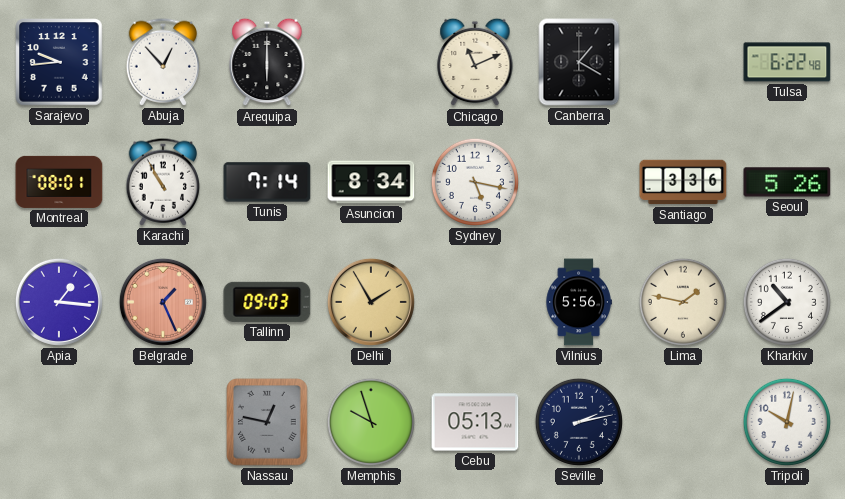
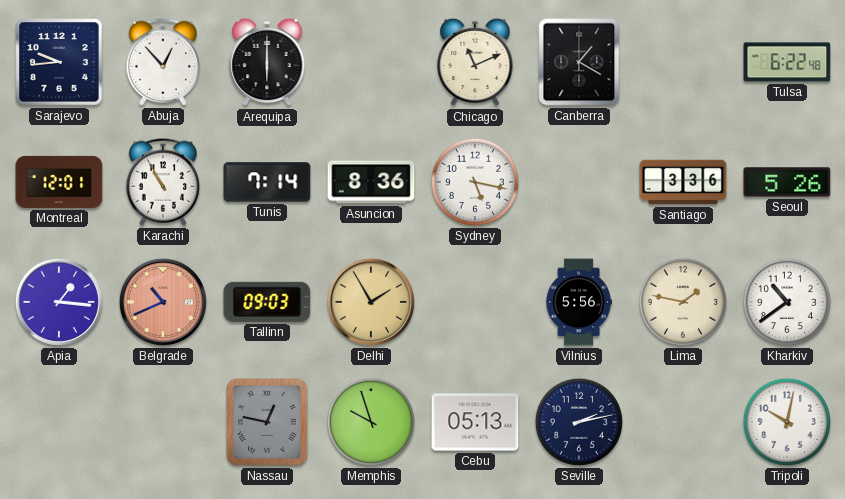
Montreal: 08:01 -> 12:01
Asuncion: 8:34 -> 8:36
Belgrade: 1:26 -> 10:41
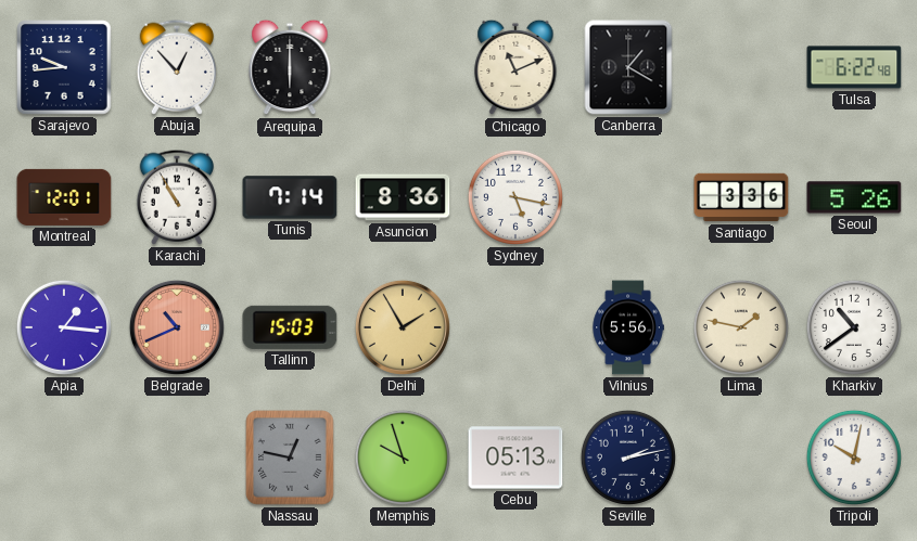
Tallinn: 09:03 -> 15:03
